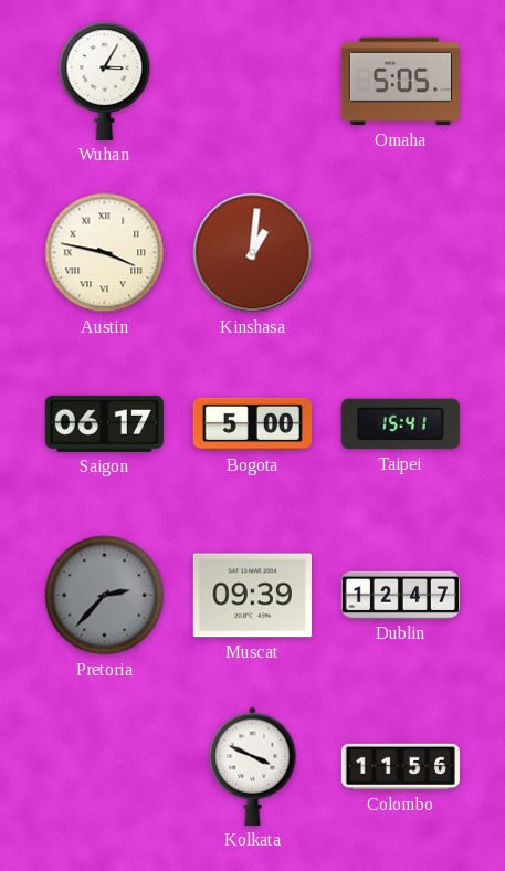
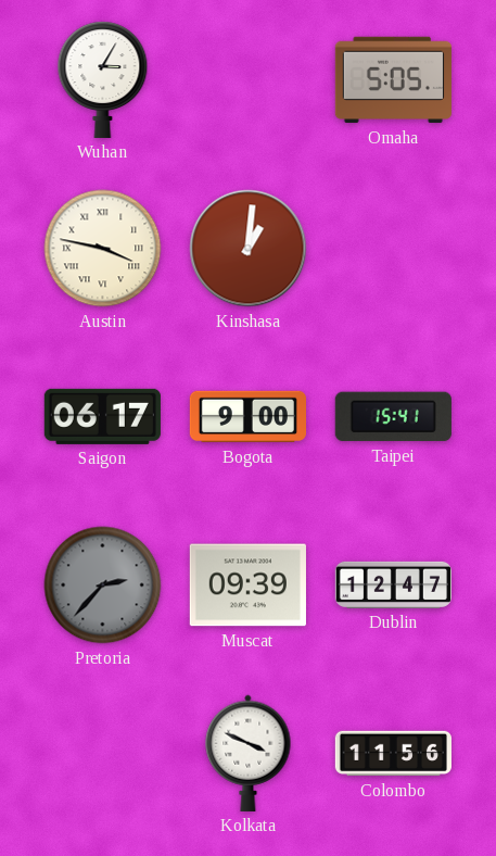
Bogota: 5:00 -> 9:00
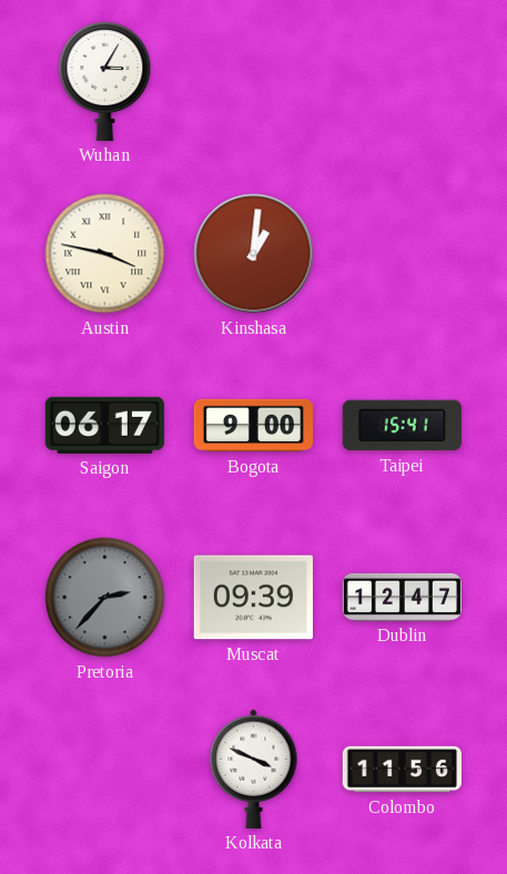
Omaha: 5:05 -> none
